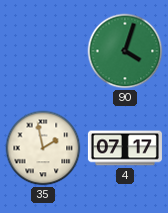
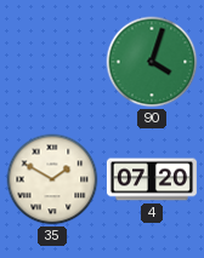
35: 1:58 -> 1:50
4: 07:17 -> 07:20
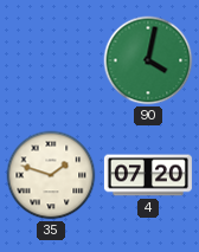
90: 4:03 -> 4:02
35: 1:50 -> 1:48
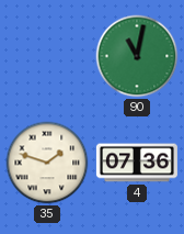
90: 4:02 -> 11:02
4: 07:20 -> 07:36
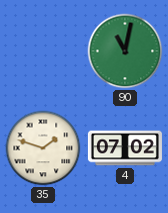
4: 07:36 -> 07:02
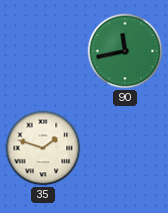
90: 11:02 -> 11:43
4: 07:02 -> none
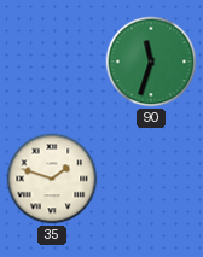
90: 11:43 -> 11:33
